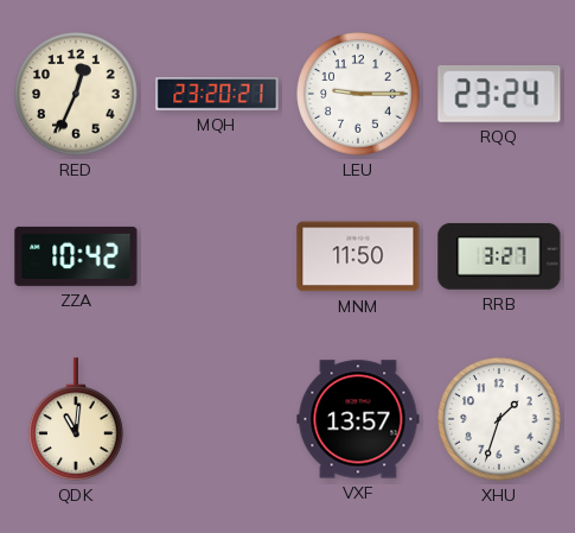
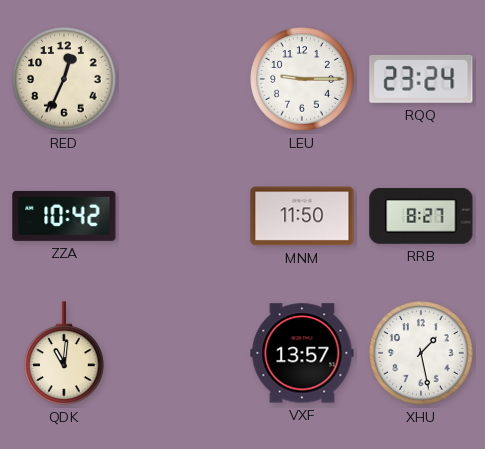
MQH: 23:20 -> none
RRB: 3:27 -> 8:27
XHU: 1:33 -> 1:28
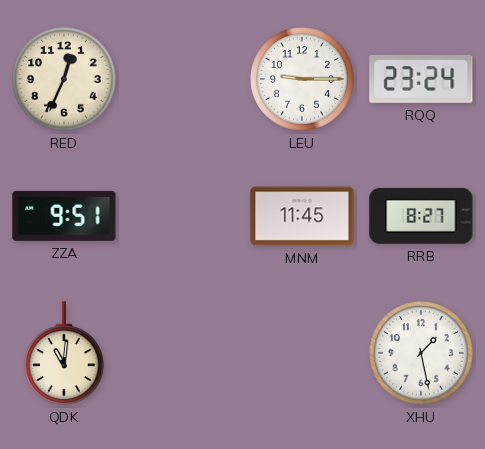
ZZA: 10:42 -> 9:51
MNM: 11:50 -> 11:45
VXF: 13:57 -> none
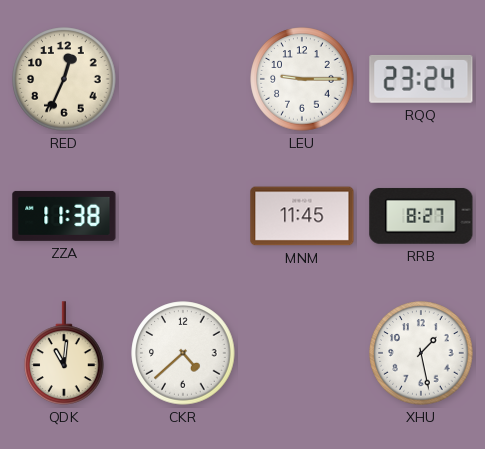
ZZA: 9:51 -> 11:38
CKR: none -> 4:38
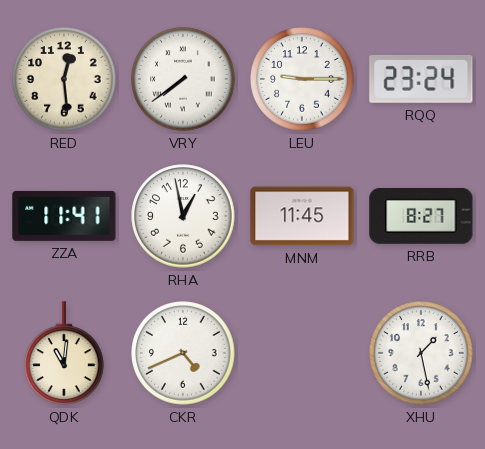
RED: 12:34 -> 12:29
VRY: none -> 7:39
ZZA: 11:38 -> 11:41
RHA: none -> 12:58
CKR: 4:38 -> 4:41
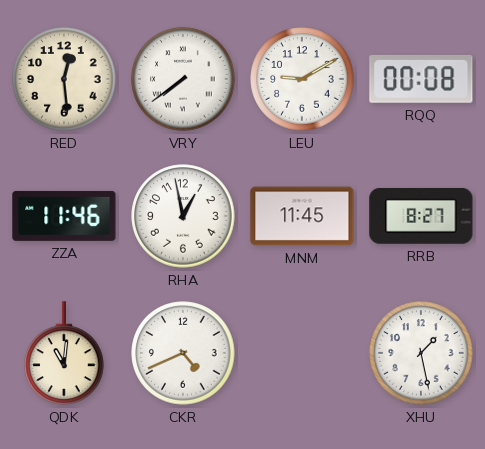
LEU: 9:15 -> 9:10
RQQ: 23:24 -> 00:08
ZZA: 11:41 -> 11:46
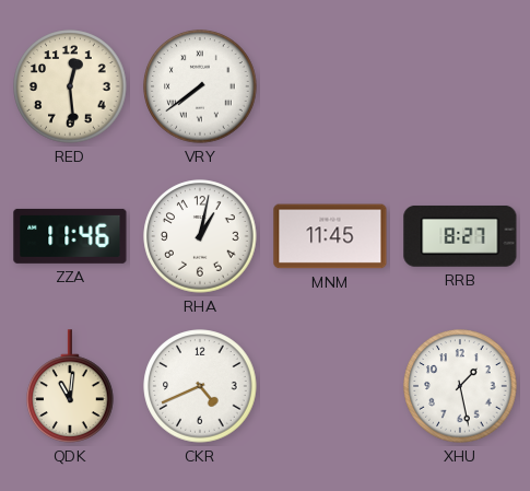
LEU: 9:10 -> none
RQQ: 00:08 -> none
RHA: 12:58 -> 1:02
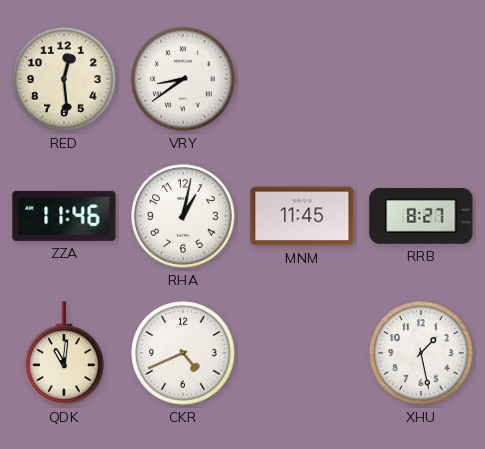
VRY: 7:39 -> 8:39
